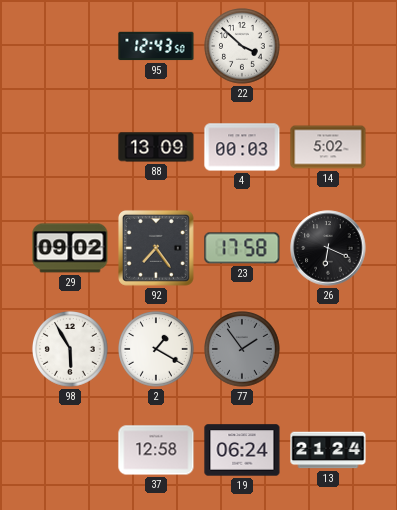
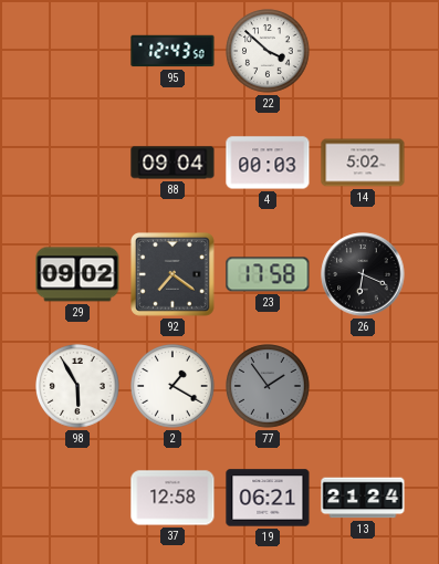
88: 13:09 -> 09:04
92: 7:24 -> 7:21
19: 06:24 -> 06:21
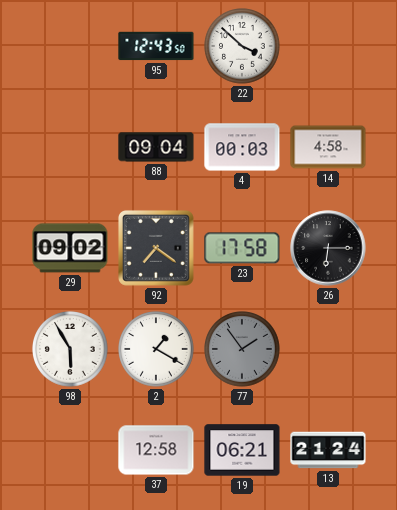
14: 5:02 -> 4:58
26: 6:19 -> 6:15
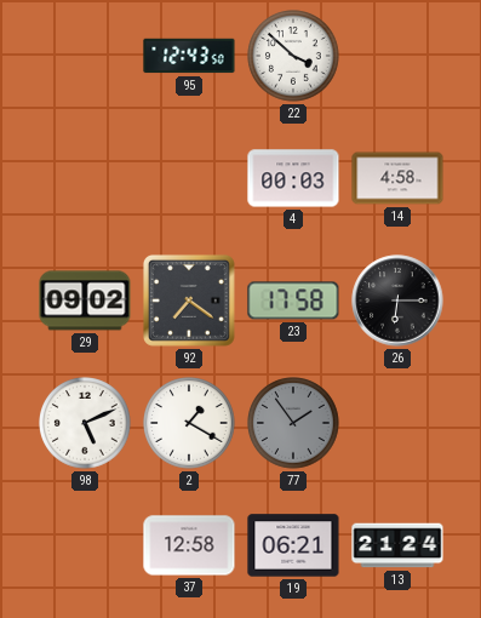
88: 09:04 -> none
98: 5:55 -> 5:11
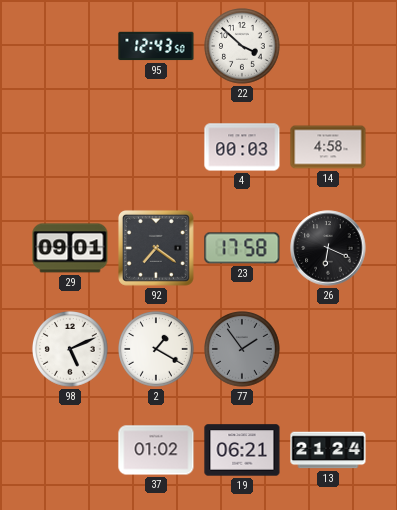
29: 09:02 -> 09:01
26: 6:15 -> 6:19
37: 12:58 -> 01:02
